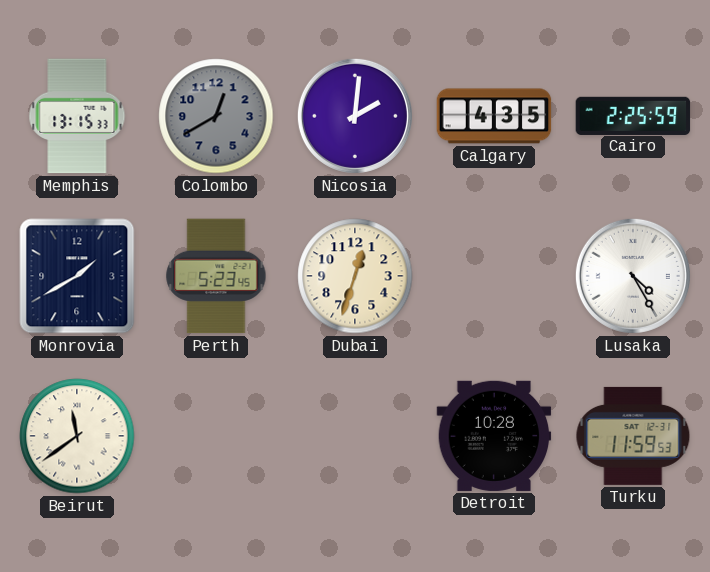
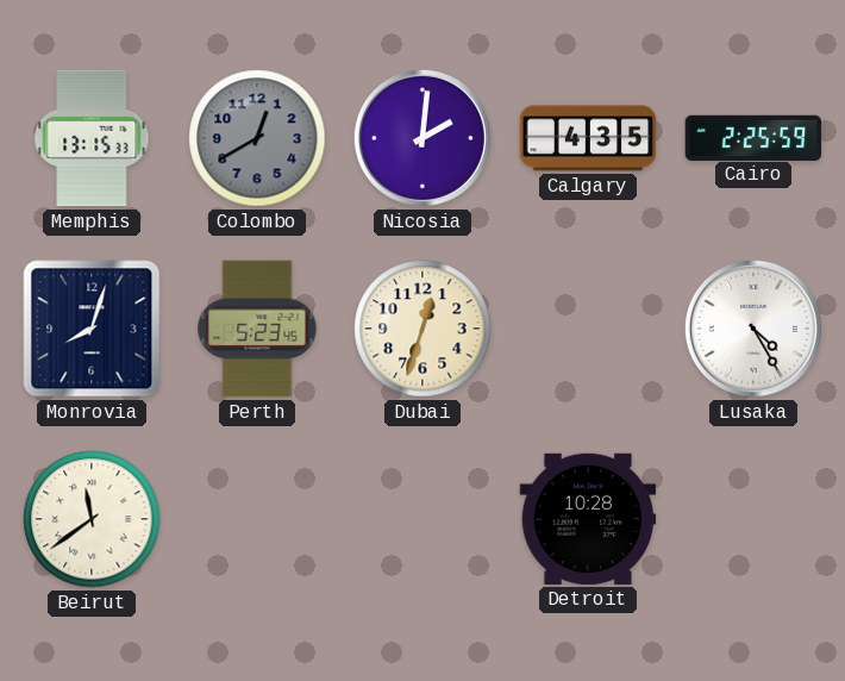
Monrovia: 1:40 -> 8:03
Turku: 11:59 -> none
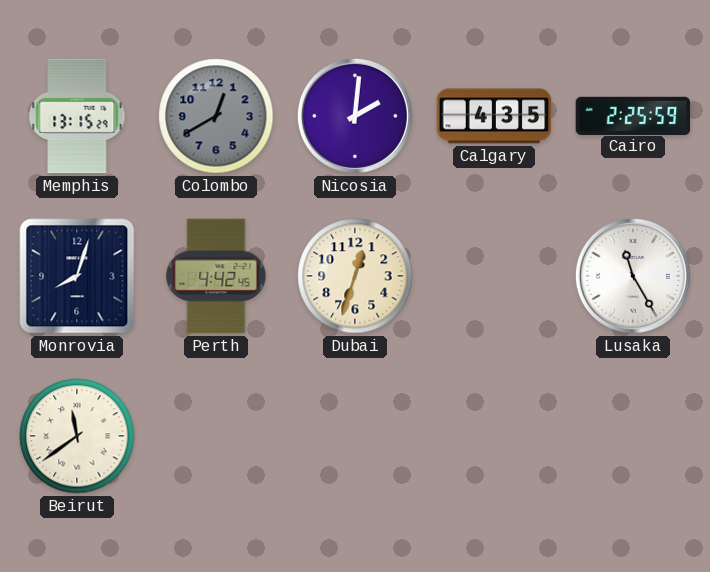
Memphis: 13:15:33 -> 13:15:29
Perth: 5:23 -> 4:42
Lusaka: 4:25 -> 11:25
Detroit: 10:28 -> none
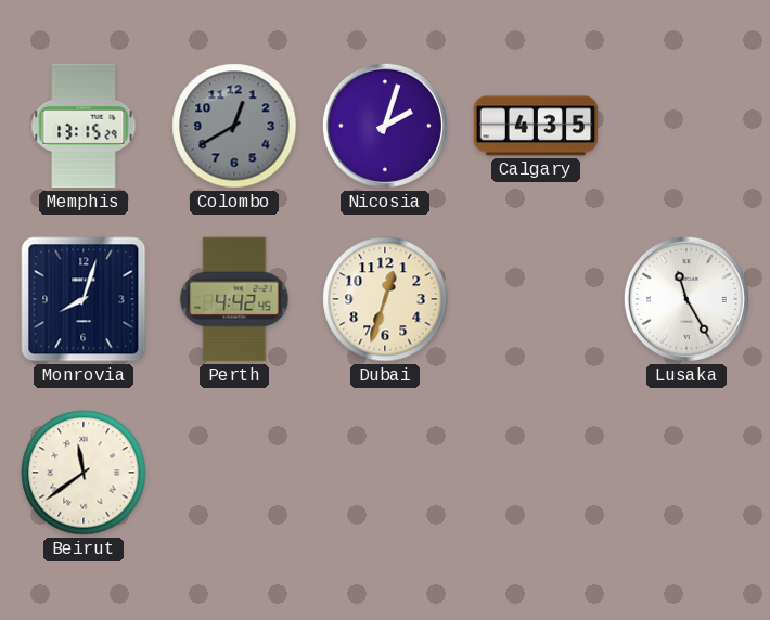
Nicosia: 2:01 -> 2:03
Cairo: 2:25 -> none
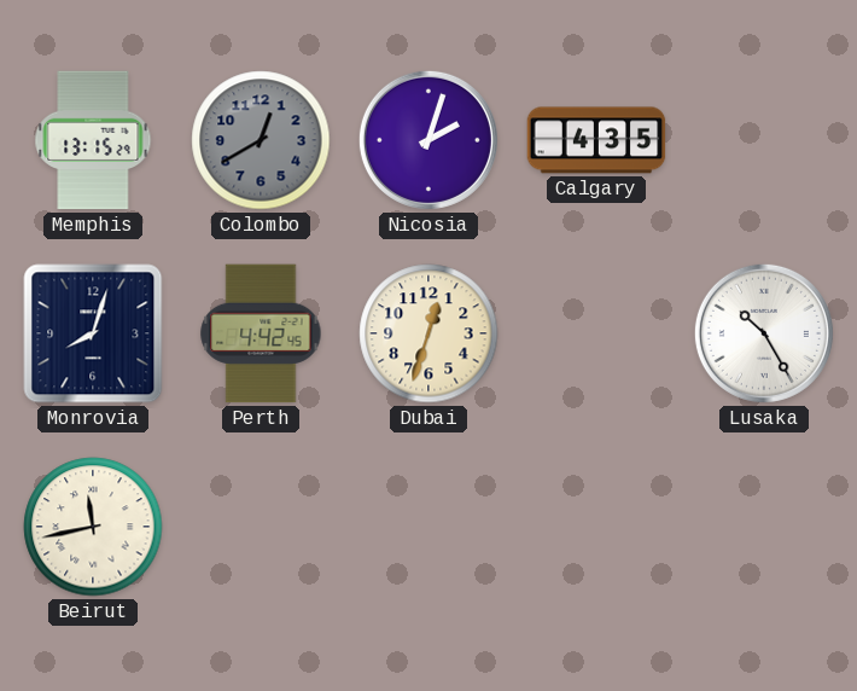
Lusaka: 11:25 -> 10:25
Beirut: 11:39 -> 11:43
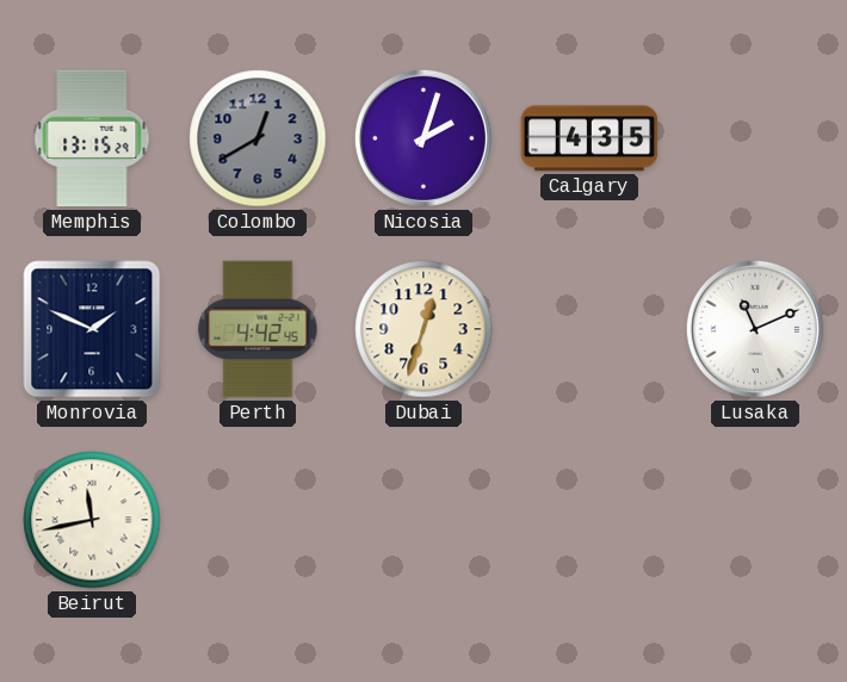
Monrovia: 8:03 -> 1:49
Lusaka: 10:25 -> 11:11
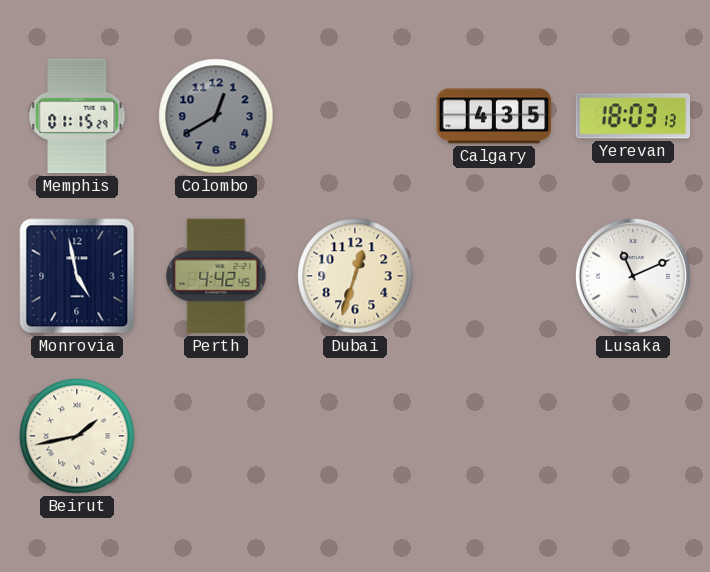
Memphis: 13:15 -> 01:15
Nicosia: 2:03 -> none
Yerevan: none -> 18:03
Monrovia: 1:49 -> 4:58
Beirut: 11:43 -> 1:43
